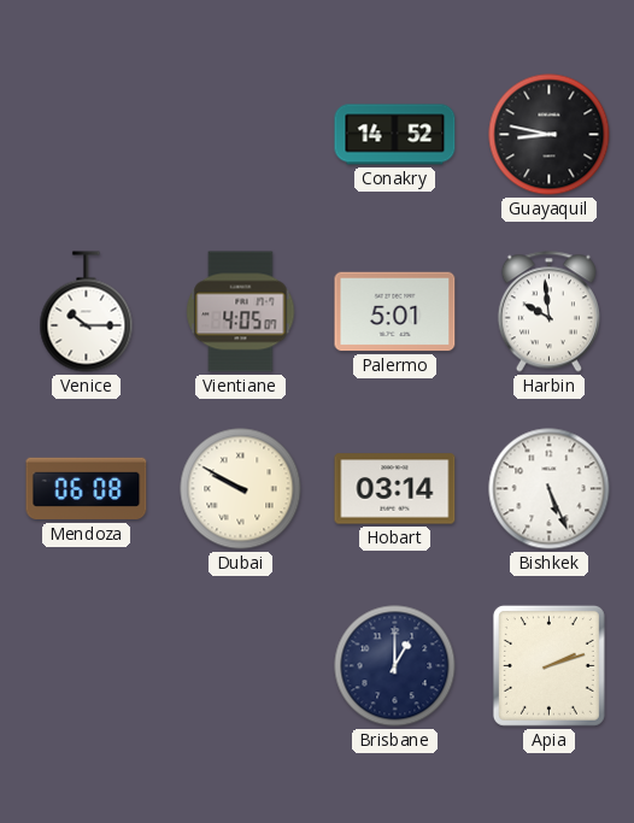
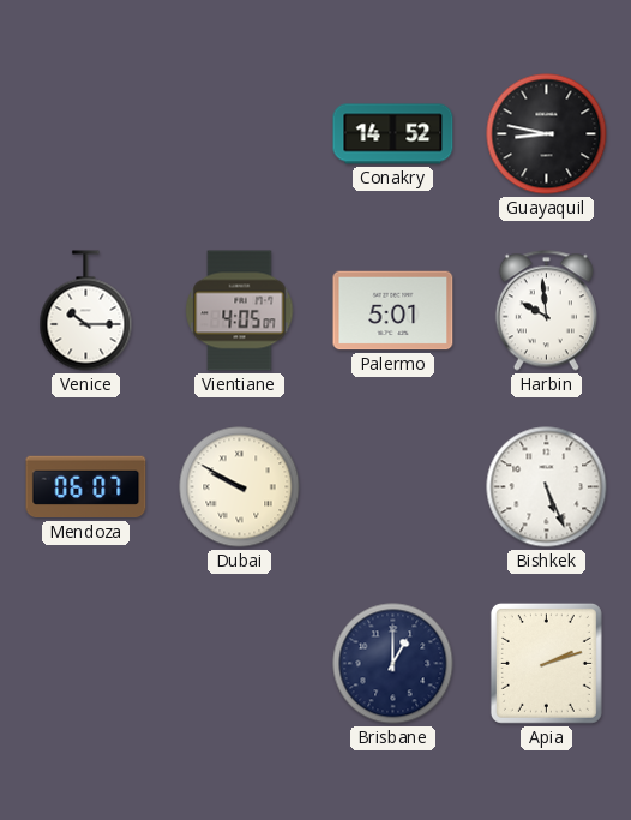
Mendoza: 06:08 -> 06:07
Hobart: 03:14 -> none
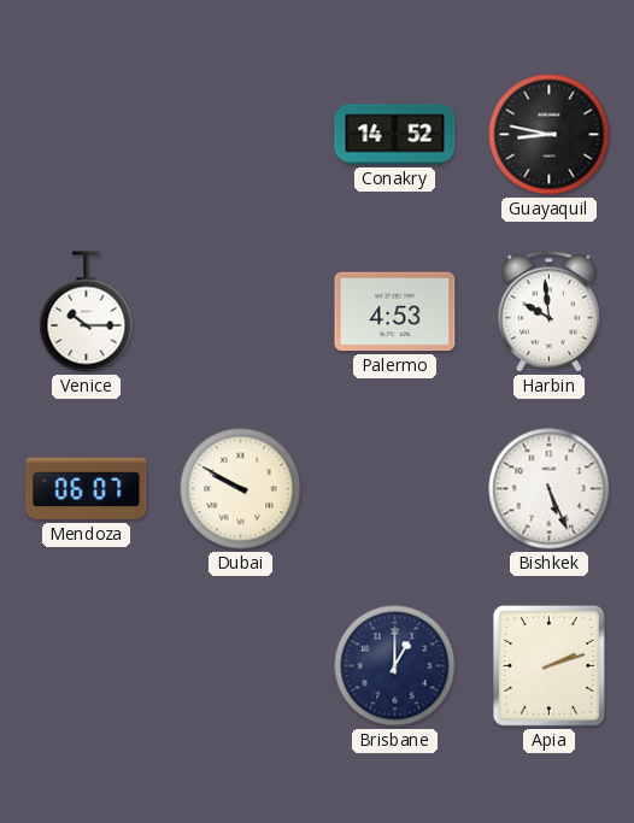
Vientiane: 4:05 -> none
Palermo: 5:01 -> 4:53
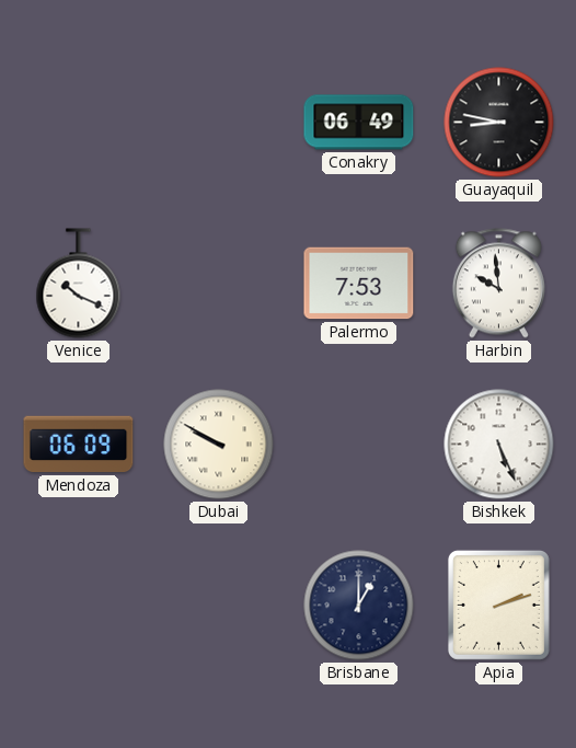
Conakry: 14:52 -> 06:49
Venice: 10:15 -> 10:19
Palermo: 4:53 -> 7:53
Mendoza: 06:07 -> 06:09
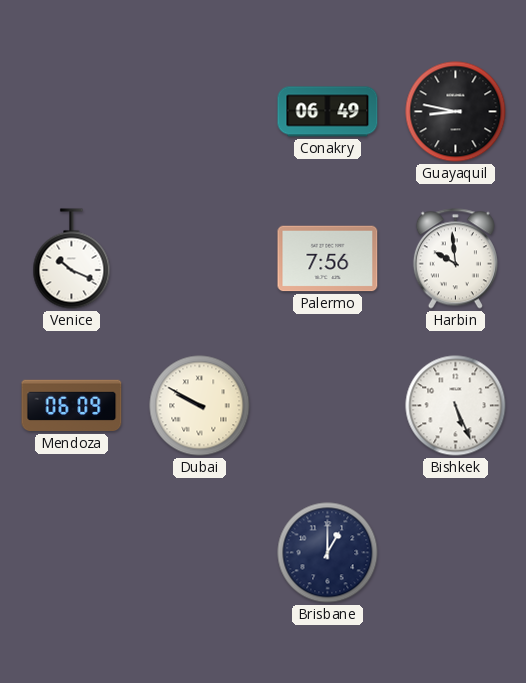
Palermo: 7:53 -> 7:56
Apia: 2:12 -> none
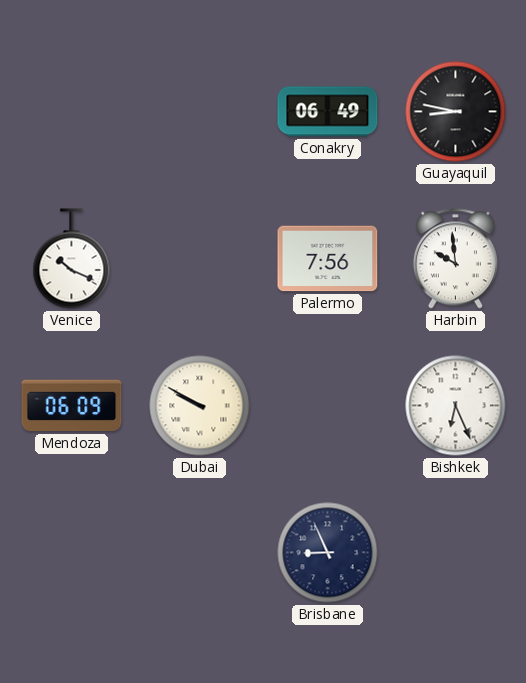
Bishkek: 5:26 -> 6:26
Brisbane: 1:00 -> 8:56
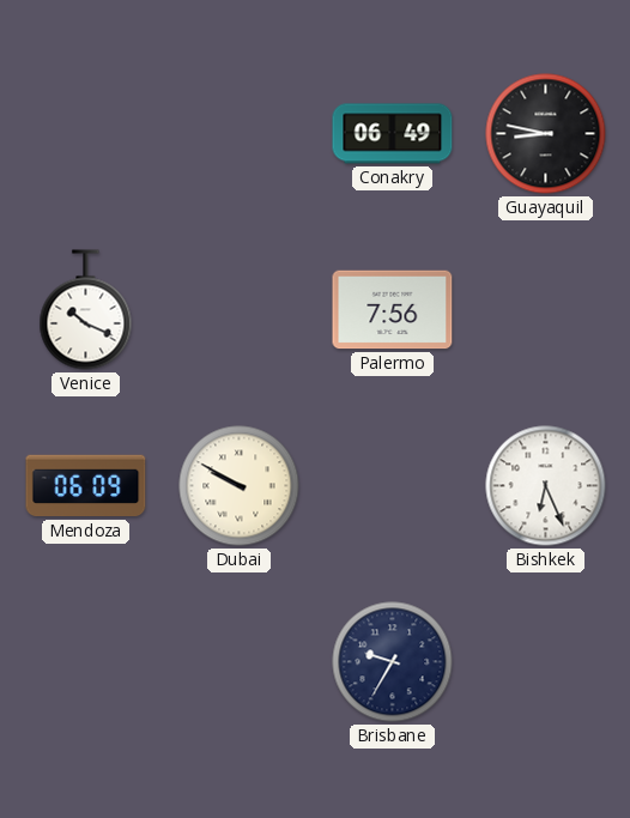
Harbin: 9:59 -> none
Brisbane: 8:56 -> 9:35
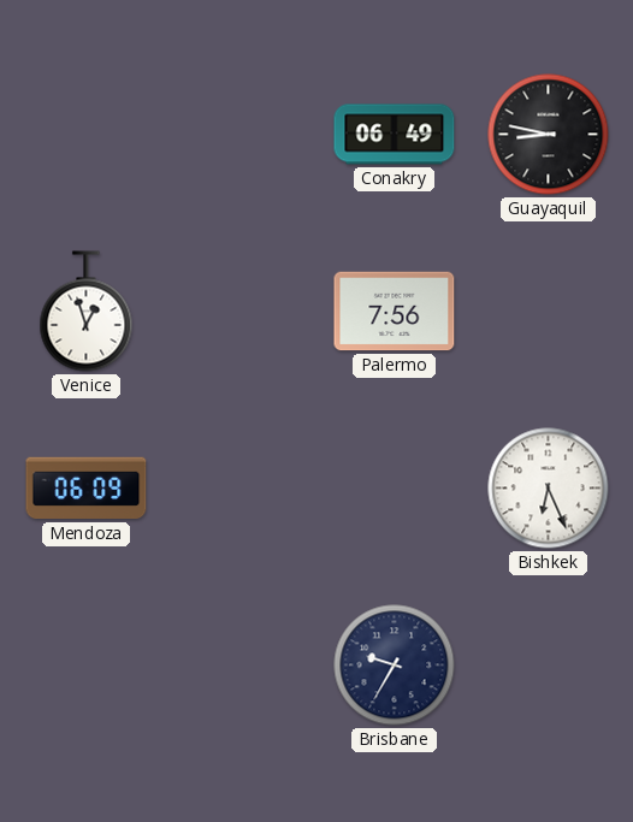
Venice: 10:19 -> 12:57
Dubai: 9:50 -> none
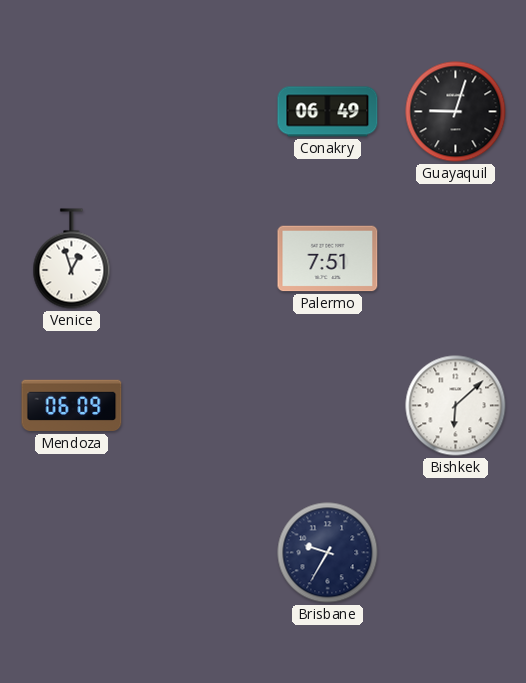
Guayaquil: 8:47 -> 9:03
Palermo: 7:56 -> 7:51
Bishkek: 6:26 -> 6:08
